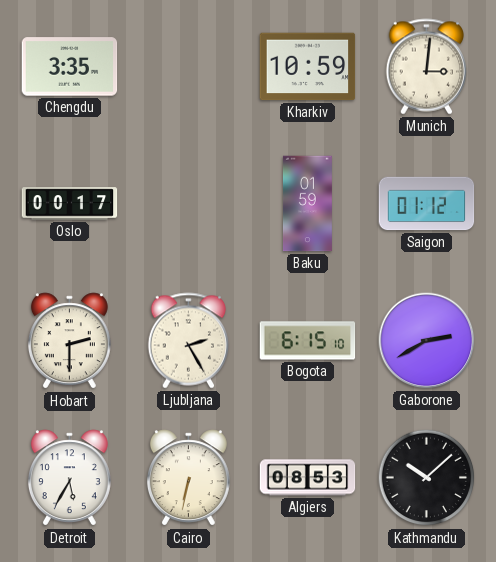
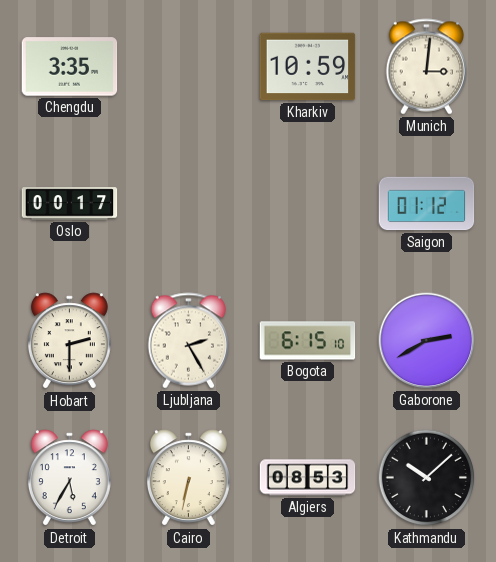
Baku: 01:59 -> none
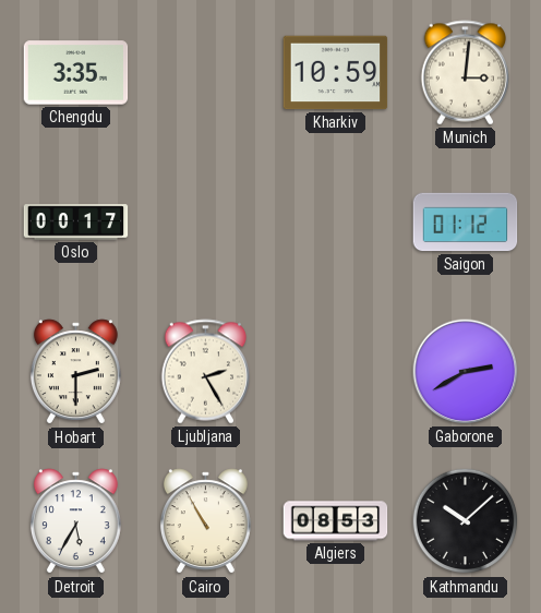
Bogota: 6:15 -> none
Cairo: 6:32 -> 10:55
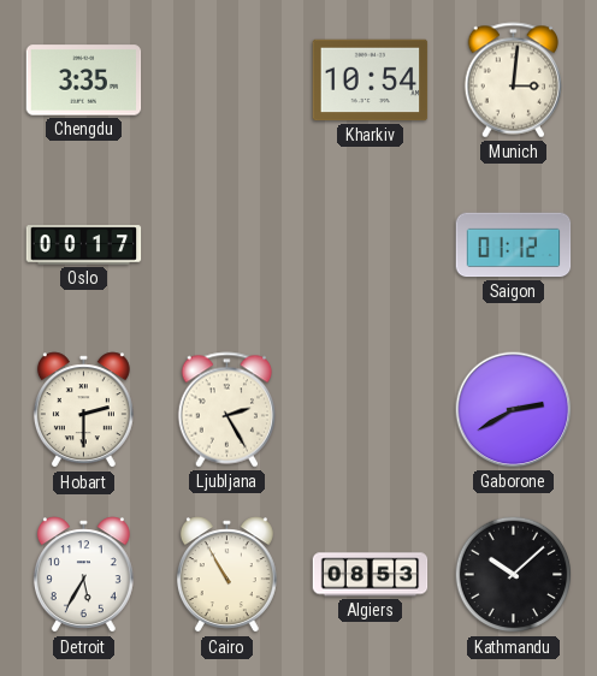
Kharkiv: 10:59 -> 10:54
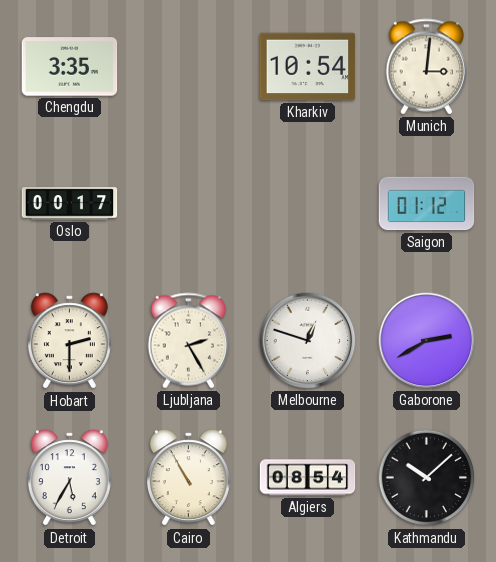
Melbourne: none -> 12:48
Algiers: 08:53 -> 08:54
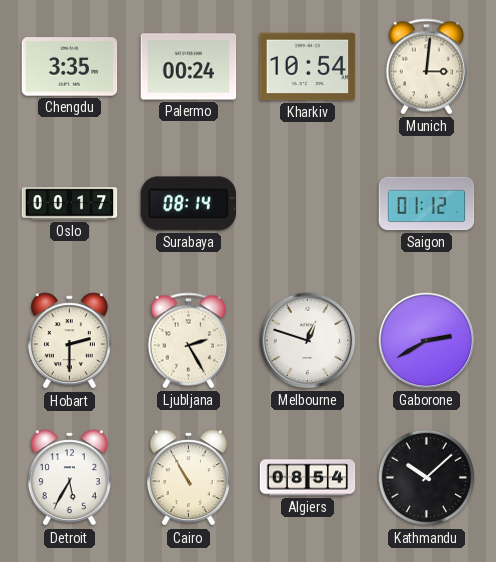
Palermo: none -> 00:24
Surabaya: none -> 08:14
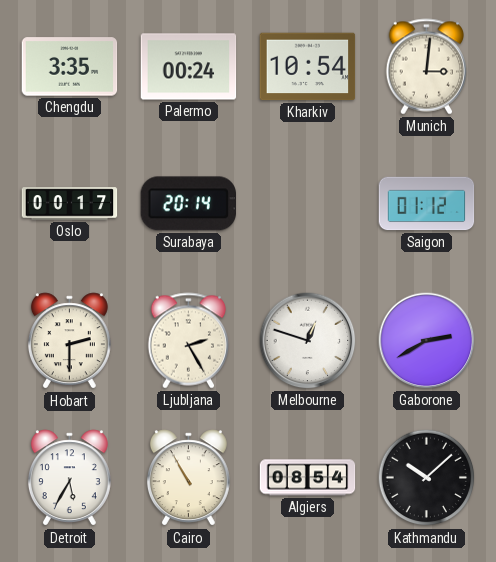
Surabaya: 08:14 -> 20:14
